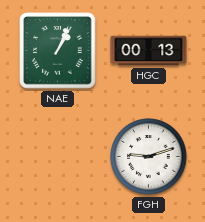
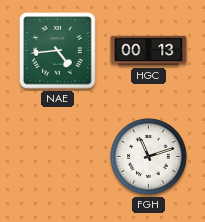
NAE: 1:04 -> 4:44
FGH: 9:12 -> 11:12
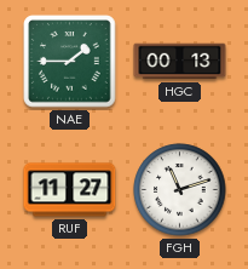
NAE: 4:44 -> 1:45
RUF: none -> 11:27
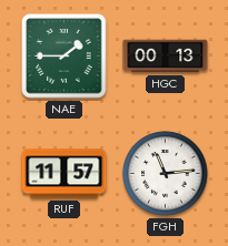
RUF: 11:27 -> 11:57
FGH: 11:12 -> 11:14
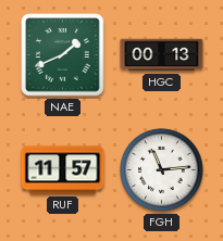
NAE: 1:45 -> 1:41
